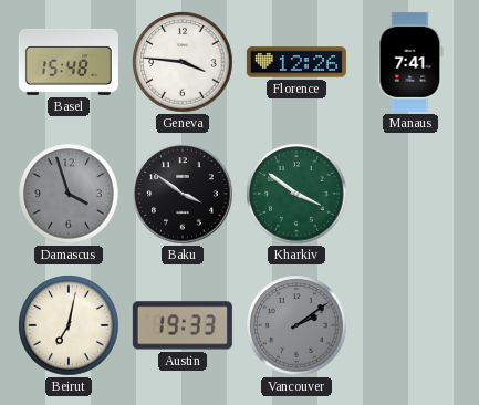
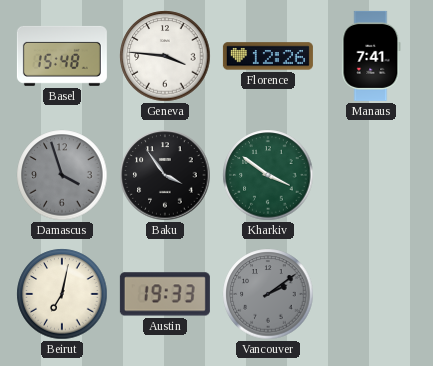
Baku: 3:51 -> 3:54
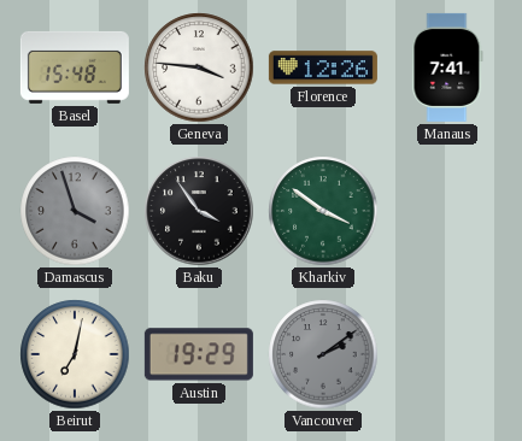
Austin: 19:33 -> 19:29
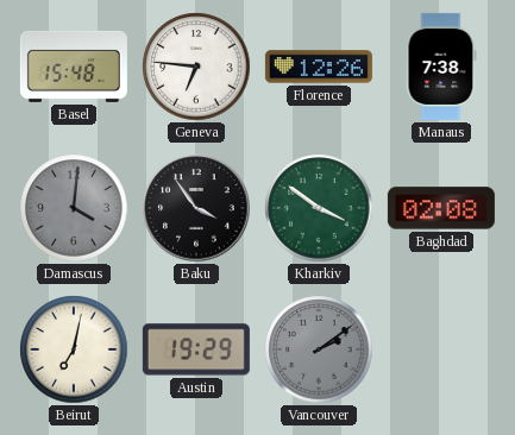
Geneva: 3:46 -> 6:46
Manaus: 7:41 -> 7:38
Damascus: 3:57 -> 4:01
Baghdad: none -> 02:08
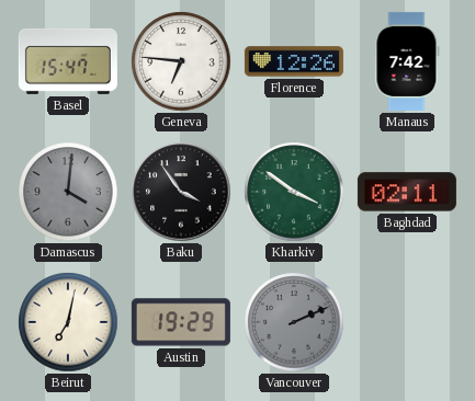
Basel: 15:48 -> 15:47
Manaus: 7:38 -> 7:42
Baghdad: 02:08 -> 02:11
Vancouver: 2:09 -> 2:11
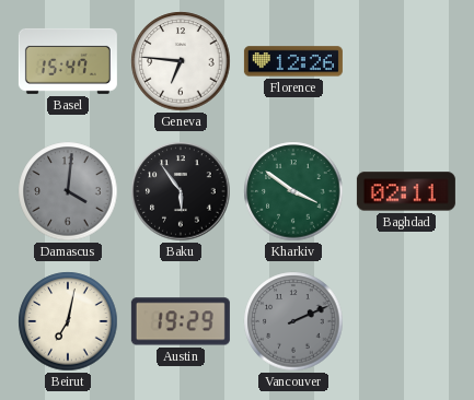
Manaus: 7:42 -> none
Baku: 3:54 -> 5:54
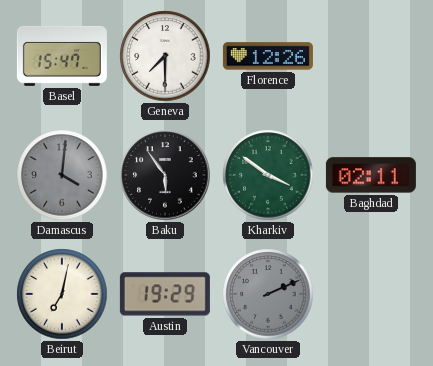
Geneva: 6:46 -> 7:30
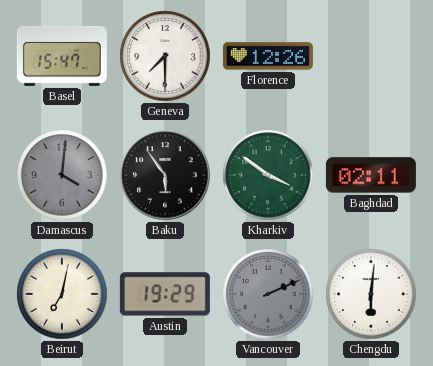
Chengdu: none -> 6:01
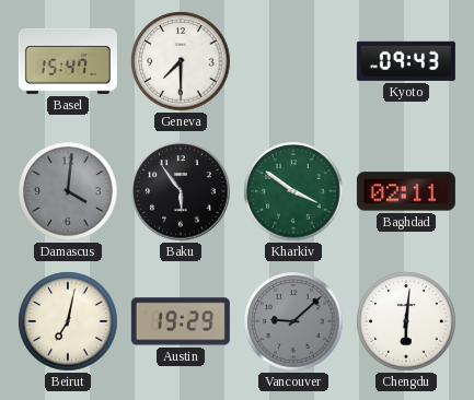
Florence: 12:26 -> none
Kyoto: none -> 09:43
Vancouver: 2:11 -> 9:08
